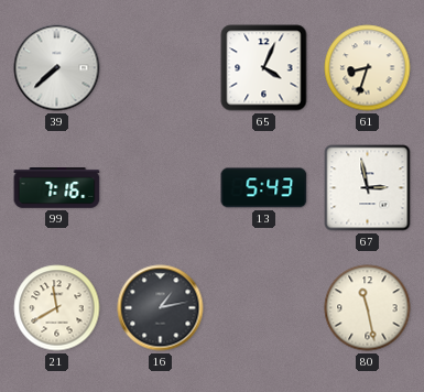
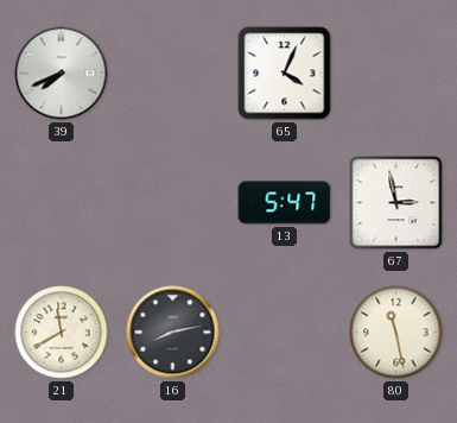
39: 7:38 -> 7:41
61: 8:33 -> none
99: 7:16 -> none
13: 5:43 -> 5:47
16: 1:13 -> 8:13
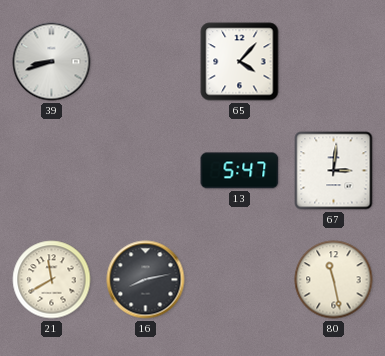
39: 7:41 -> 8:42
65: 4:04 -> 4:07
67: 2:58 -> 3:01
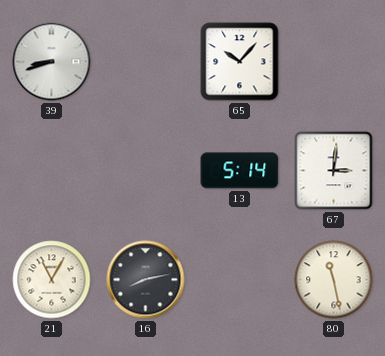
65: 4:07 -> 10:07
13: 5:47 -> 5:14
21: 11:40 -> 11:05
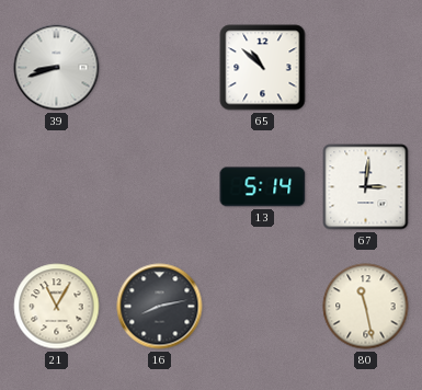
65: 10:07 -> 10:52
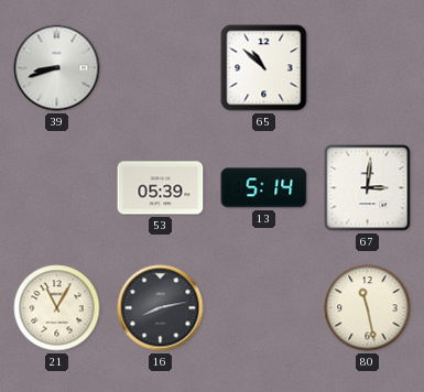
53: none -> 05:39
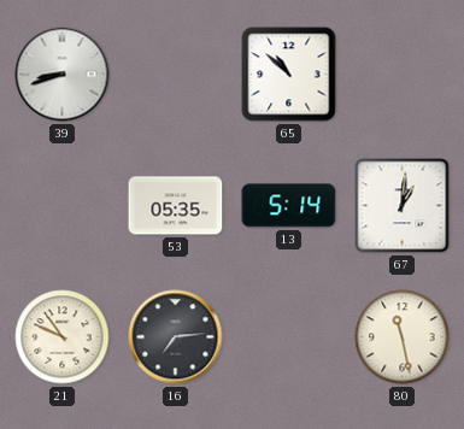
53: 05:39 -> 05:35
67: 3:01 -> 1:01
21: 11:05 -> 10:49
16: 8:13 -> 7:14
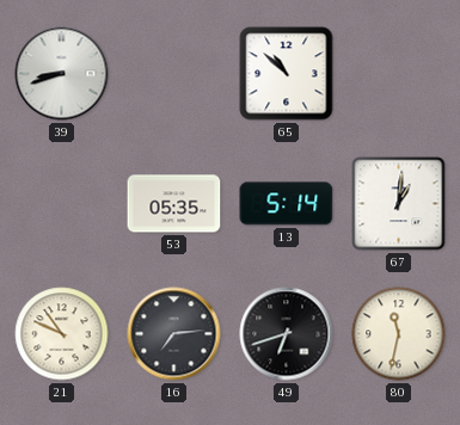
49: none -> 6:42
80: 11:28 -> 11:32
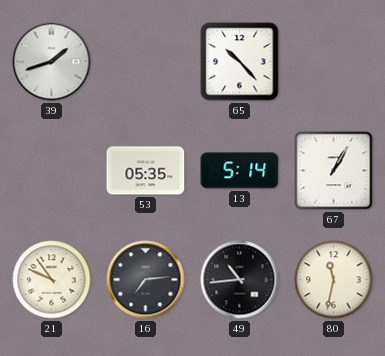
39: 8:42 -> 1:42
65: 10:52 -> 10:23
67: 1:01 -> 1:05
49: 6:42 -> 10:44
